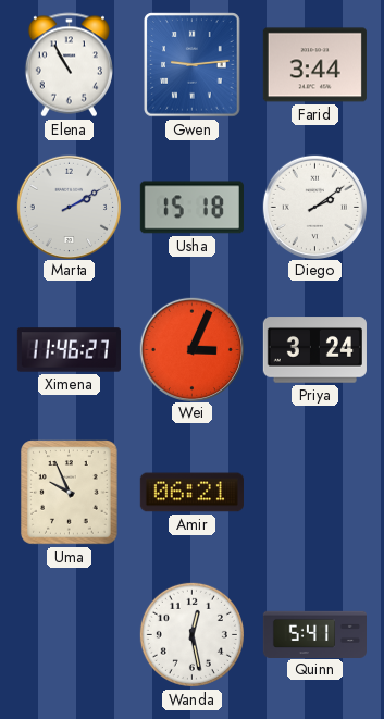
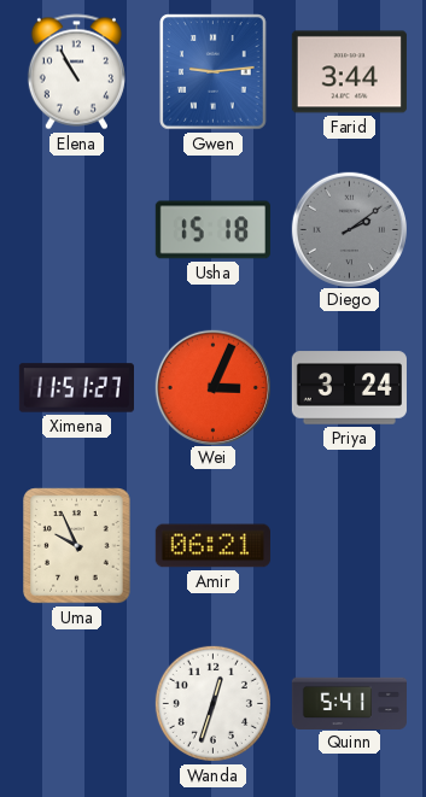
Marta: 2:10 -> none
Diego dial: white -> grey
Ximena: 11:46 -> 11:51
Wanda: 12:28 -> 12:33
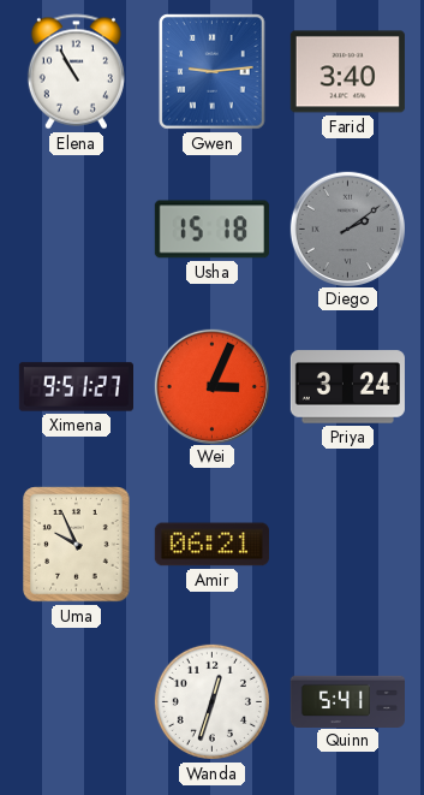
Farid: 3:44 -> 3:40
Ximena: 11:51 -> 9:51
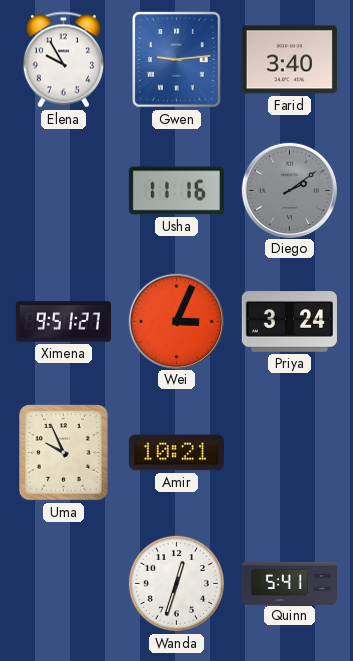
Elena: 10:55 -> 9:55
Usha: 15:18 -> 11:16
Amir: 06:21 -> 10:21
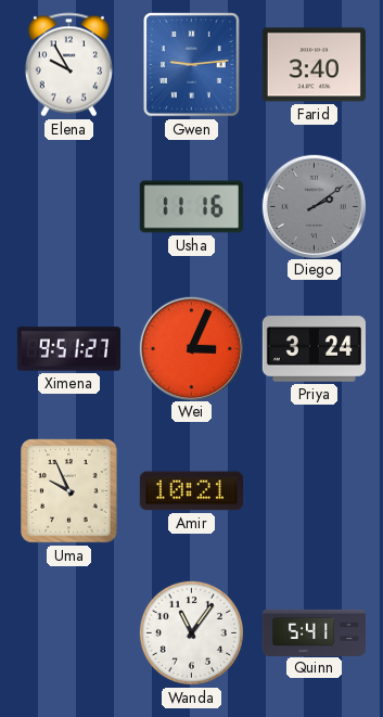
Wanda: 12:33 -> 11:06
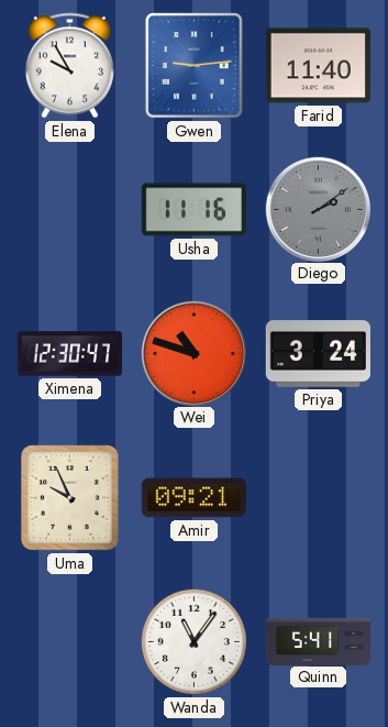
Farid: 3:40 -> 11:40
Ximena: 9:51 -> 12:30
Wei: 3:04 -> 10:48
Amir: 10:21 -> 09:21
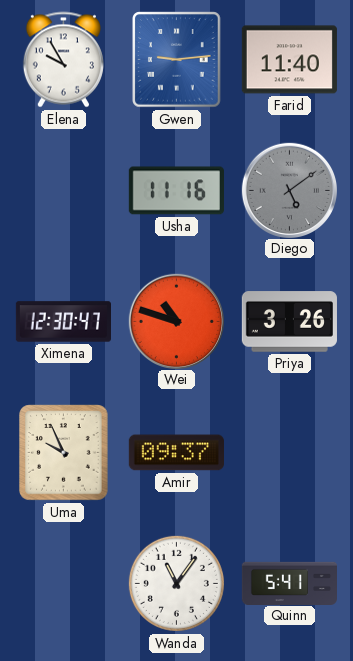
Diego: 2:09 -> 5:09
Priya: 3:24 -> 3:26
Amir: 09:21 -> 09:37
